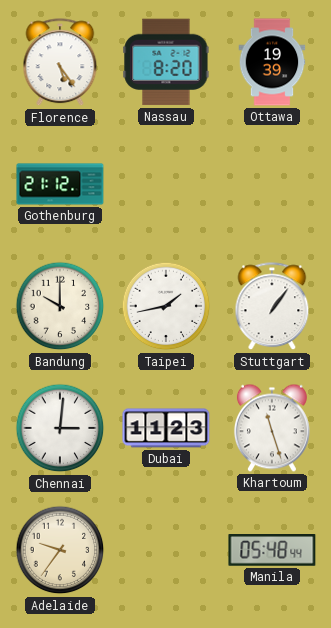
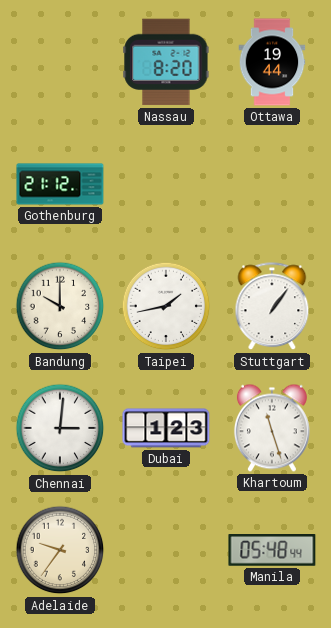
Florence: 5:24 -> none
Ottawa: 19:39 -> 19:44
Dubai: 11:23 -> 1:23
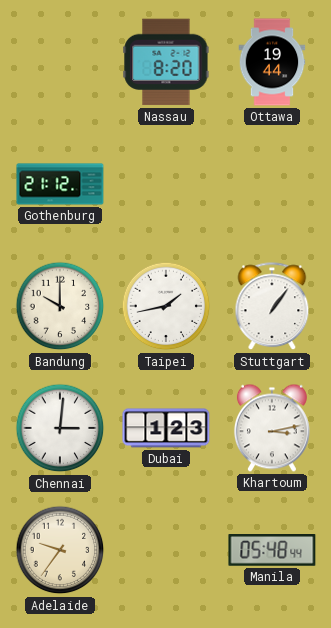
Khartoum: 11:27 -> 3:13
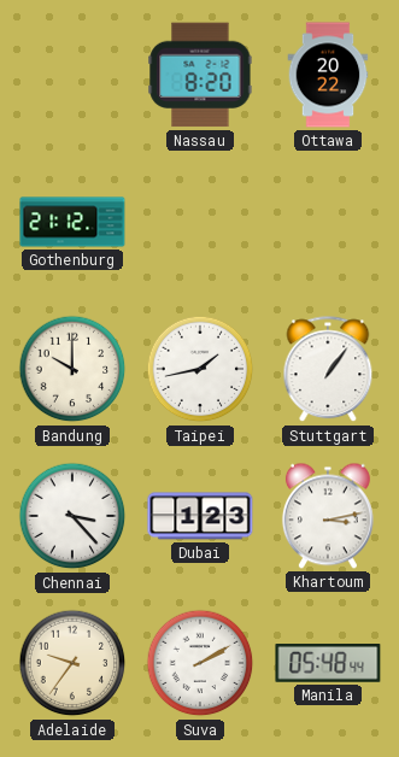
Ottawa: 19:44 -> 20:22
Chennai: 3:01 -> 3:23
Suva: none -> 2:10
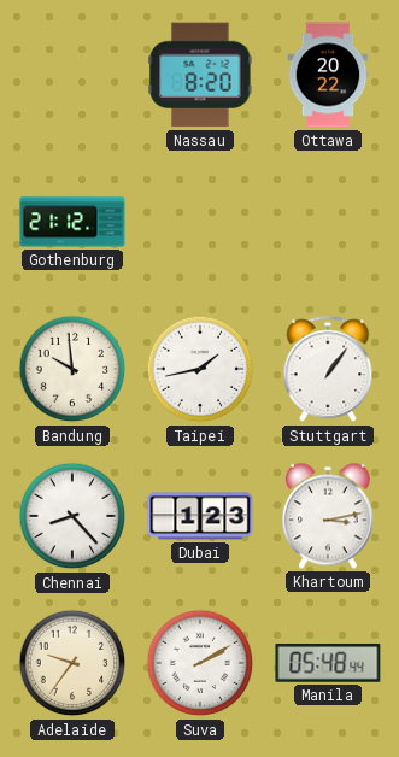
Bandung: 10:00 -> 9:59
Chennai: 3:23 -> 8:23
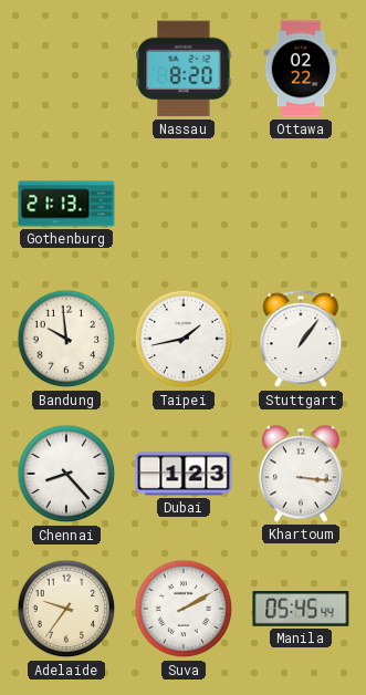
Ottawa: 20:22 -> 02:22
Gothenburg: 21:12 -> 21:13
Khartoum: 3:13 -> 3:16
Manila: 05:48 -> 05:45
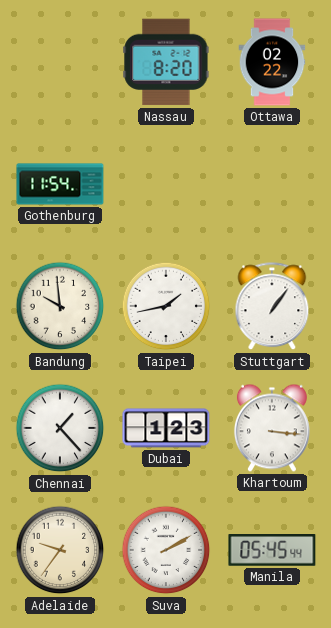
Gothenburg: 21:13 -> 11:54
Chennai: 8:23 -> 1:23
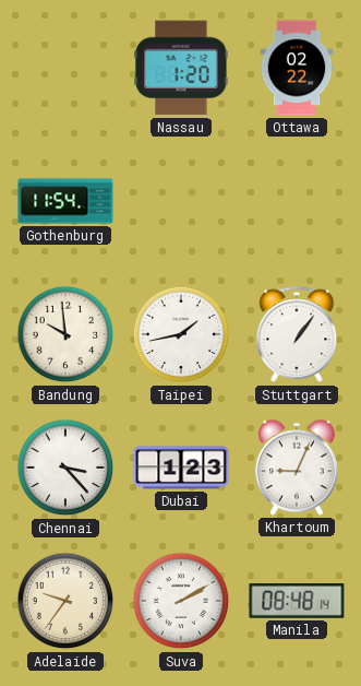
Nassau: 8:20 -> 1:20
Chennai: 1:23 -> 3:23
Khartoum: 3:16 -> 9:04
Manila: 05:45 -> 08:48
